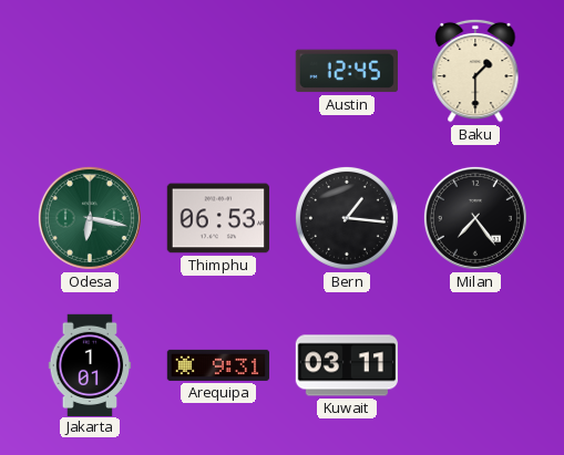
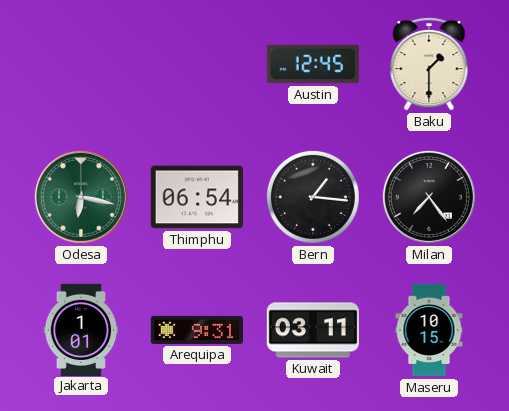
Thimphu: 06:53 -> 06:54
Maseru: none -> 10:15
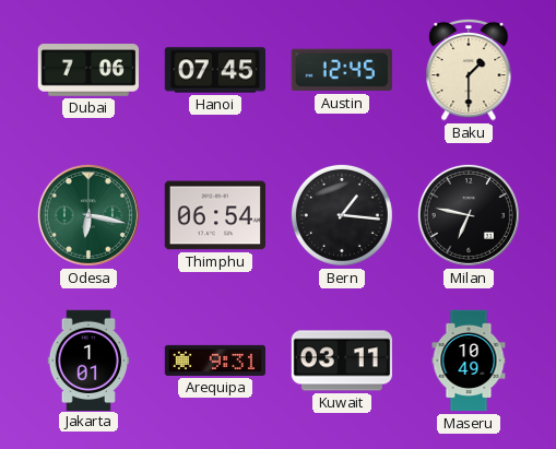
Dubai: none -> 7:06
Hanoi: none -> 07:45
Milan: 7:24 -> 6:47
Maseru: 10:15 -> 10:49
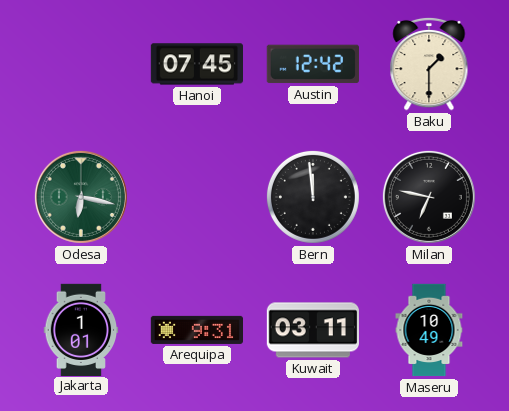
Dubai: 7:06 -> none
Austin: 12:45 -> 12:42
Thimphu: 06:54 -> none
Bern: 1:16 -> 11:59
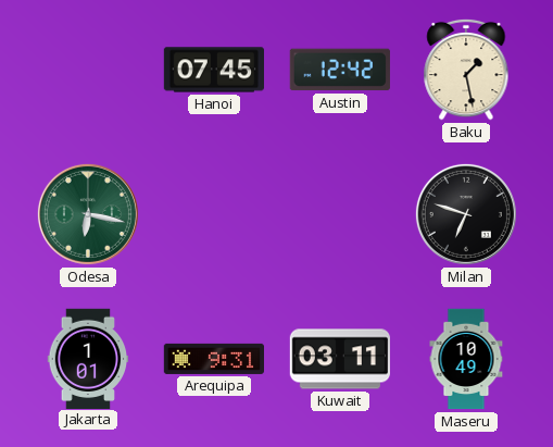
Baku: 1:30 -> 1:28
Bern: 11:59 -> none
Milan: 6:47 -> 6:48
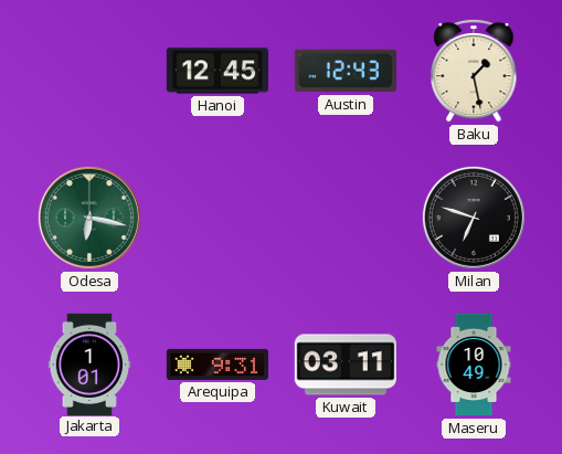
Hanoi: 07:45 -> 12:45
Austin: 12:42 -> 12:43
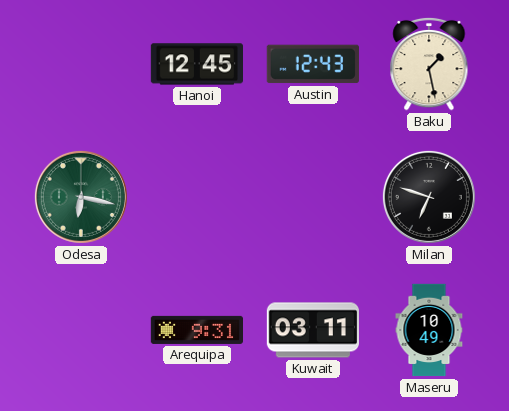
Jakarta: 1:01 -> none
